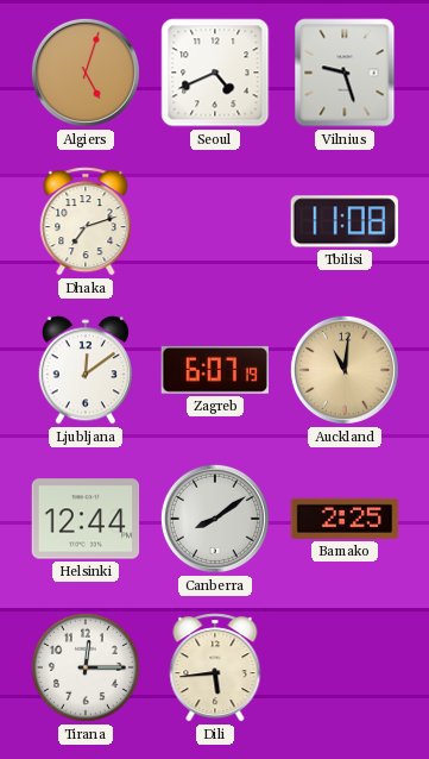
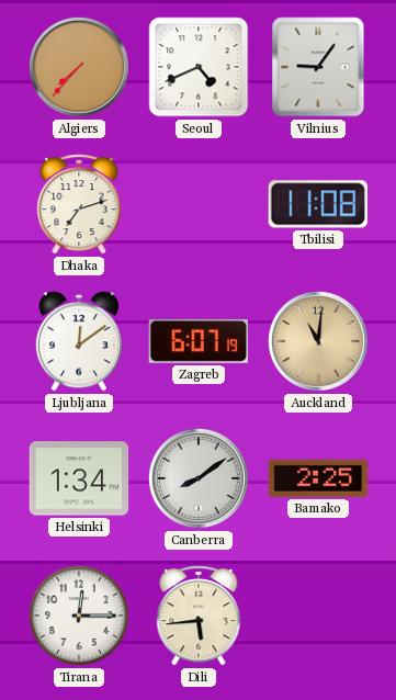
Algiers: 5:03 -> 7:37
Vilnius: 9:27 -> 9:06
Helsinki: 12:44 -> 1:34
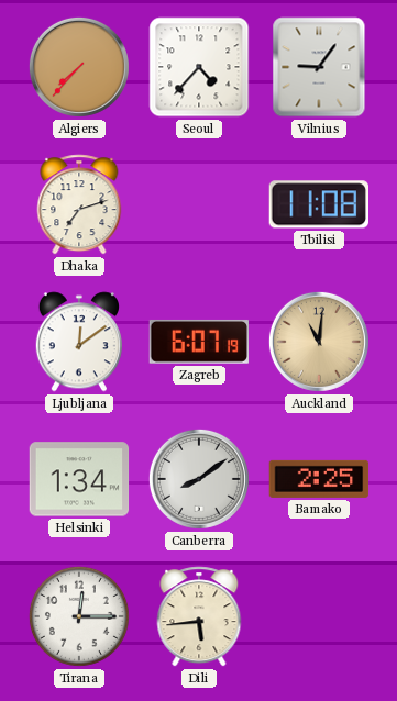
Seoul: 4:41 -> 4:37
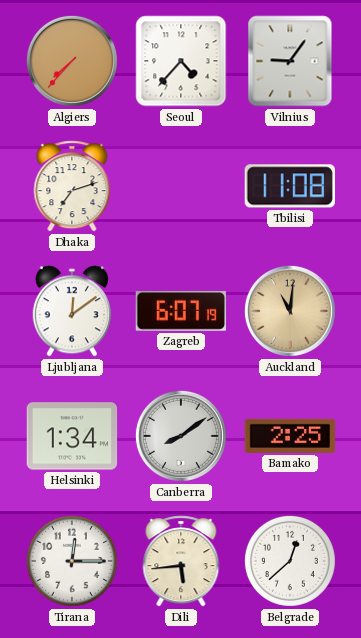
Belgrade: none -> 12:38
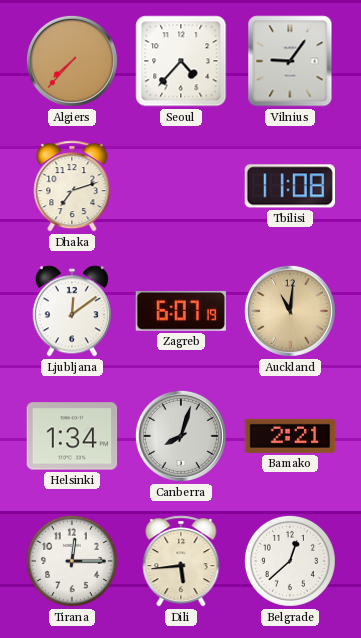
Canberra: 8:09 -> 8:03
Bamako: 2:25 -> 2:21
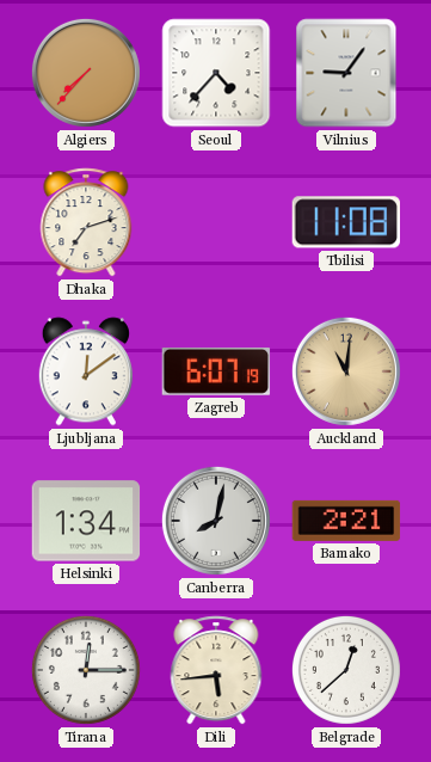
Canberra: 8:03 -> 8:02
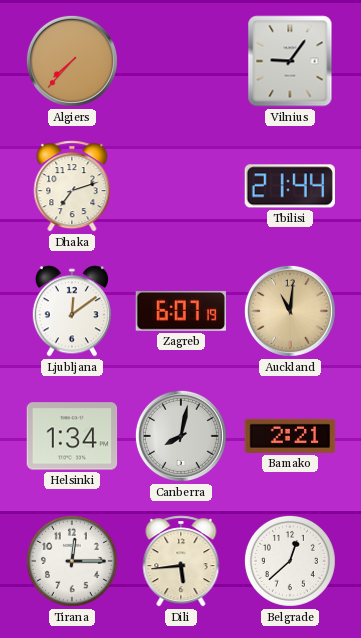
Seoul: 4:37 -> none
Tbilisi: 11:08 -> 21:44
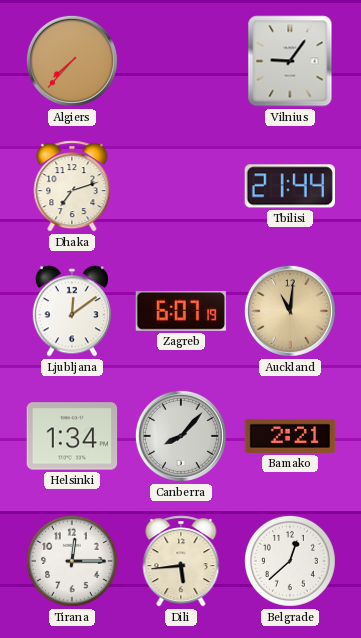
Canberra: 8:02 -> 8:07
